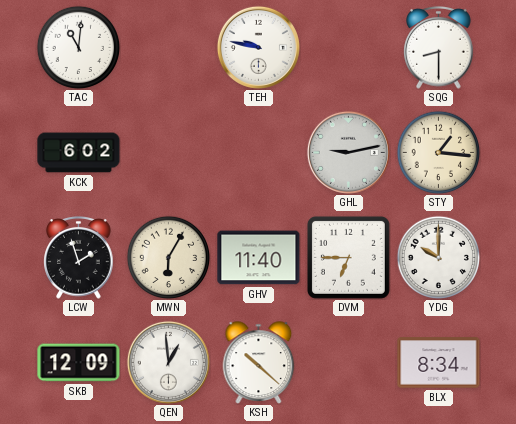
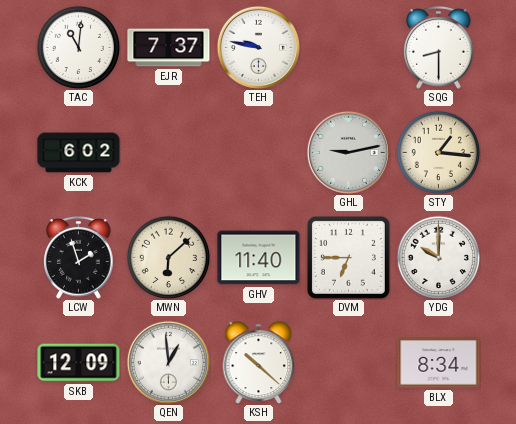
EJR: none -> 7:37
MWN: 6:05 -> 6:08
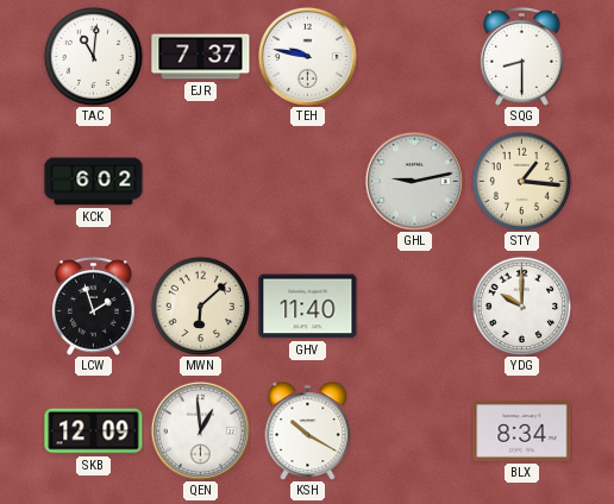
DVM: 6:45 -> none
KSH: 10:22 -> 10:20
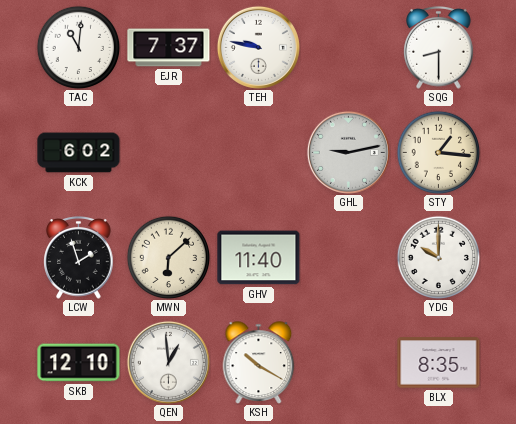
SKB: 12:09 -> 12:10
BLX: 8:34 -> 8:35
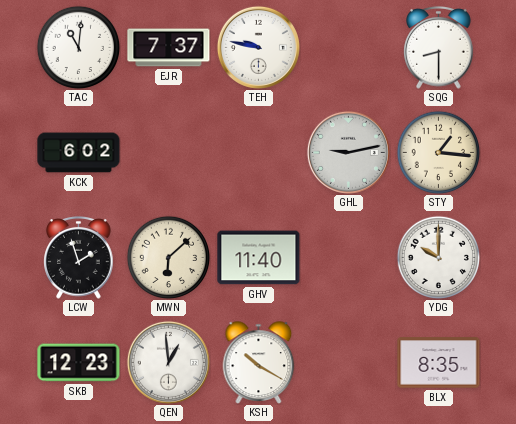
SKB: 12:10 -> 12:23
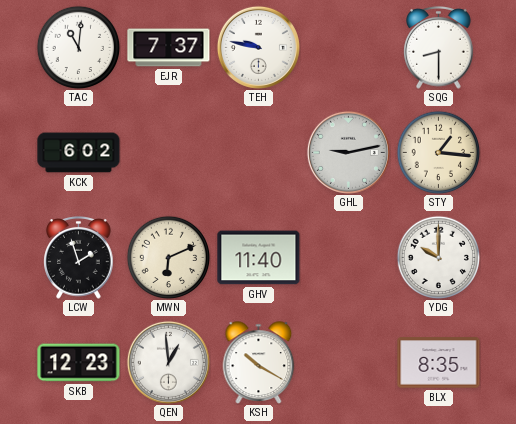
MWN: 6:08 -> 6:11
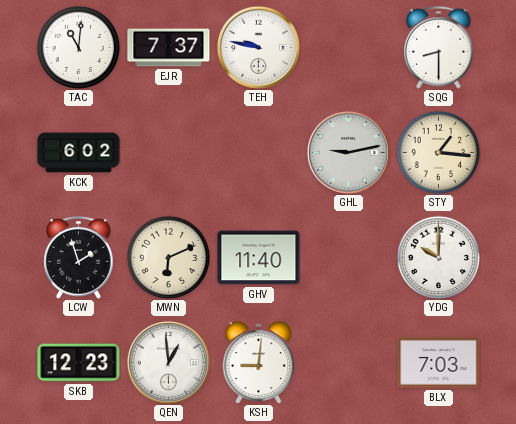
KSH: 10:20 -> 9:01
BLX: 8:35 -> 7:03
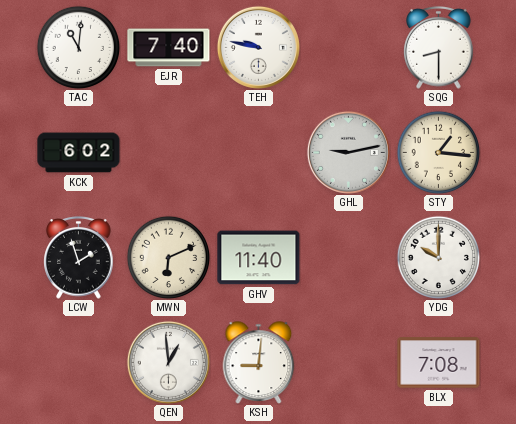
EJR: 7:37 -> 7:40
SKB: 12:23 -> none
BLX: 7:03 -> 7:08
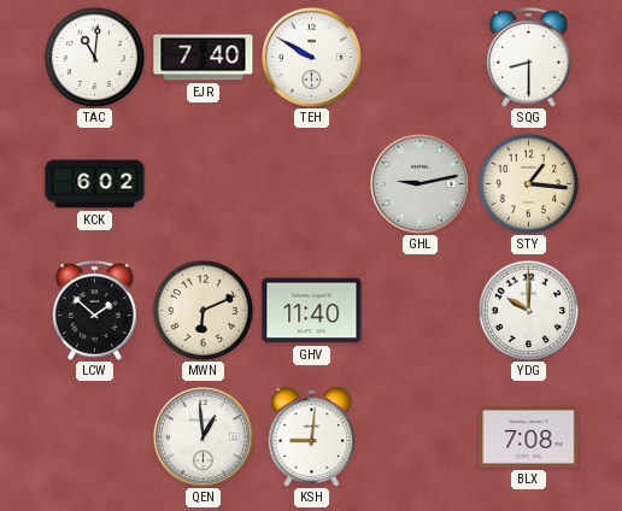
TEH: 9:47 -> 9:50
LCW: 1:57 -> 1:52
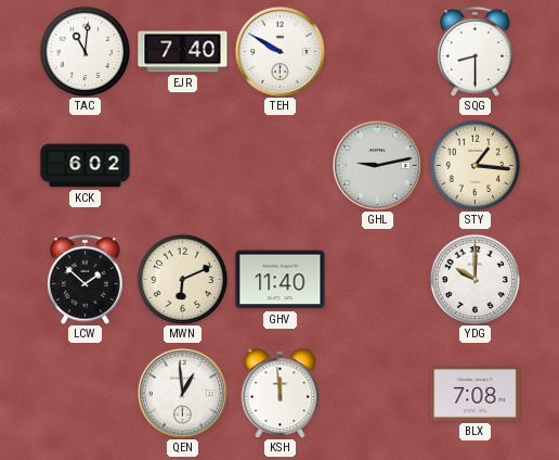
KSH: 9:01 -> 11:59
